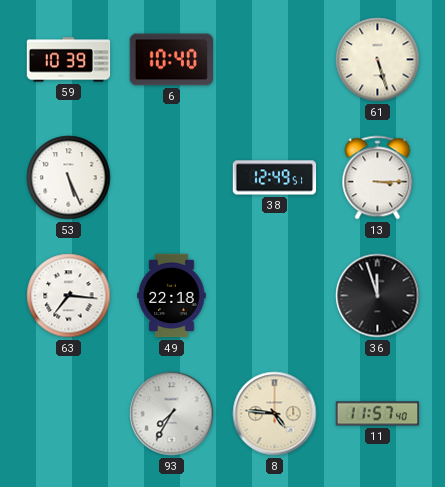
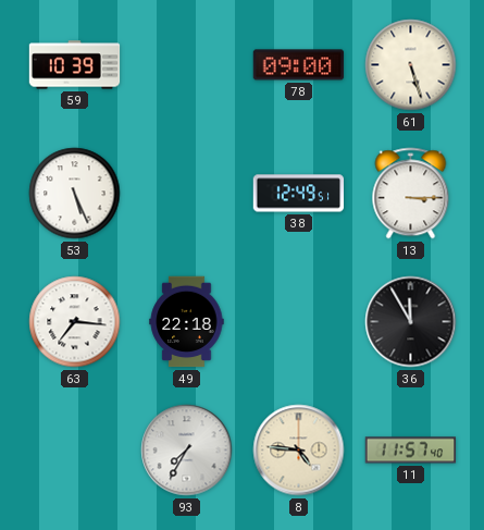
6: 10:40 -> none
78: none -> 09:00
36: 11:57 -> 11:55
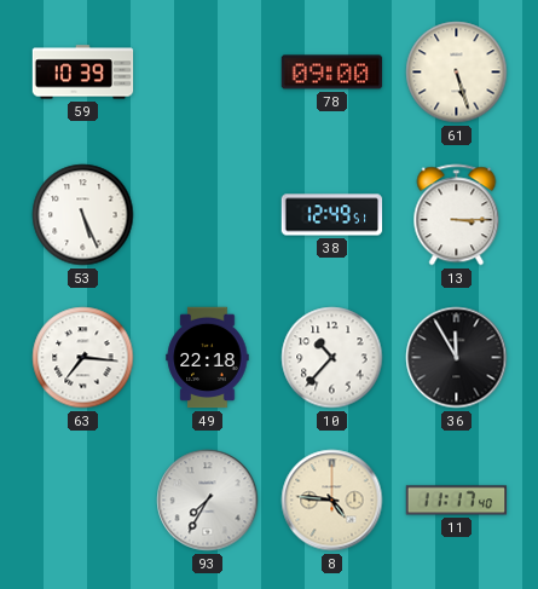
10: none -> 10:37
11: 11:57 -> 11:17
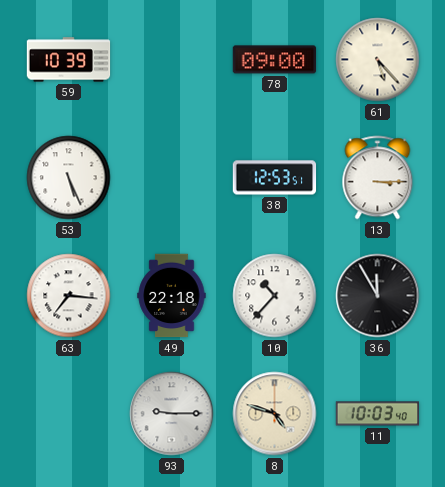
61: 5:27 -> 5:23
38: 12:49 -> 12:53
93: 7:35 -> 9:15
8: 4:46 -> 4:48
11: 11:17 -> 10:03
